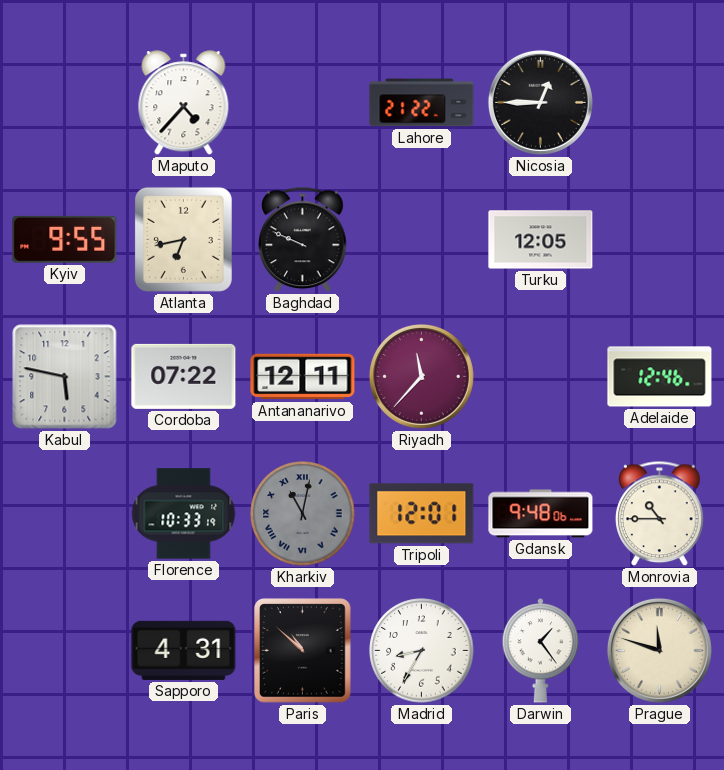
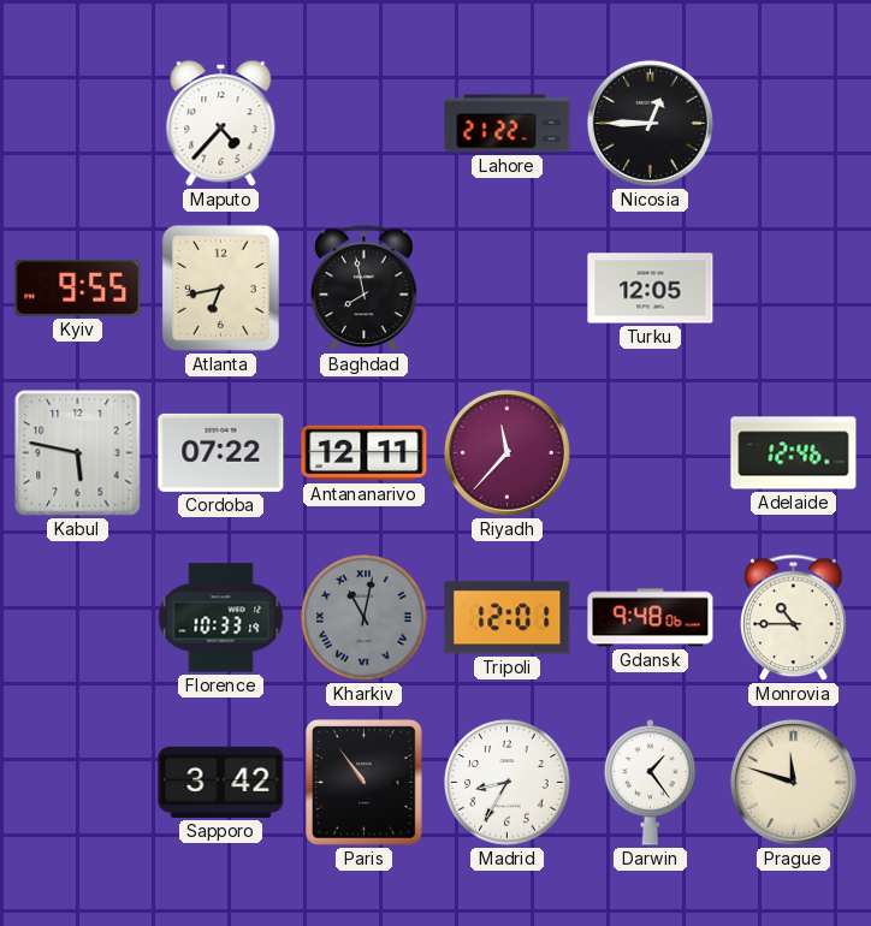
Baghdad: 9:49 -> 7:58
Sapporo: 4:31 -> 3:42
Paris: 10:52 -> 10:54
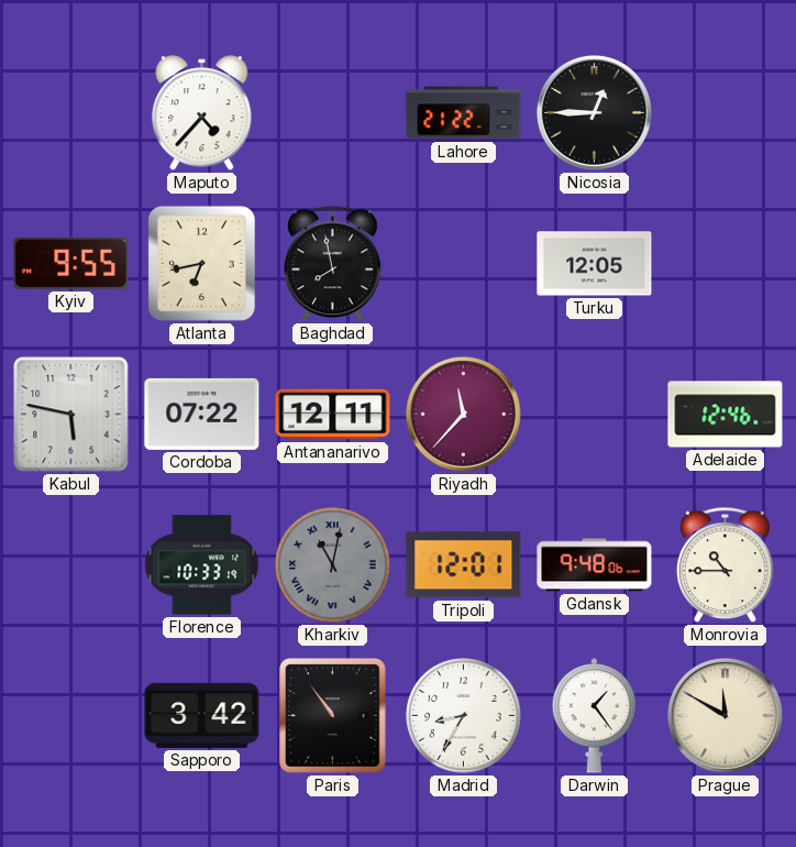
Prague: 11:48 -> 11:50
